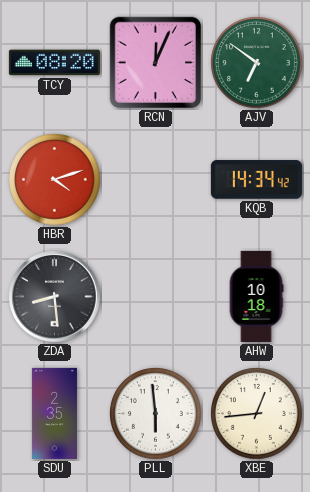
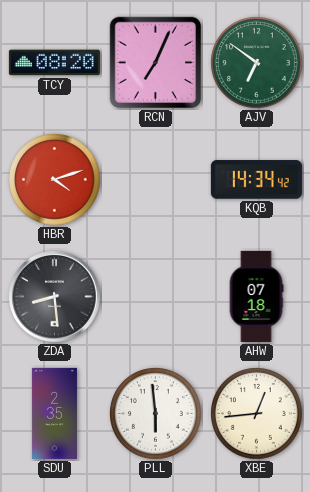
RCN: 12:04 -> 7:04
AHW: 10:18 -> 07:18
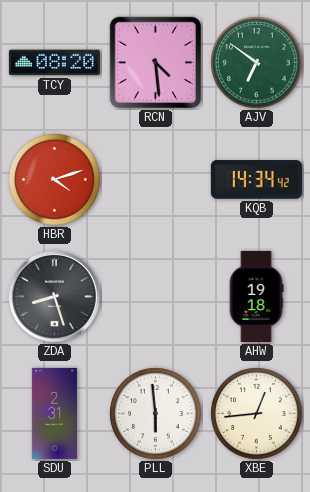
RCN: 7:04 -> 4:29
ZDA: 8:29 -> 8:27
AHW: 07:18 -> 19:18
SDU: 2:35 -> 2:31
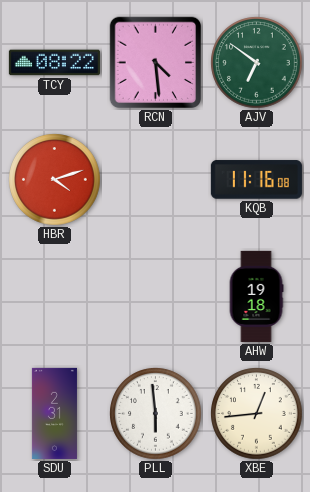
TCY: 08:20 -> 08:22
KQB: 14:34 -> 11:16
ZDA: 8:27 -> none
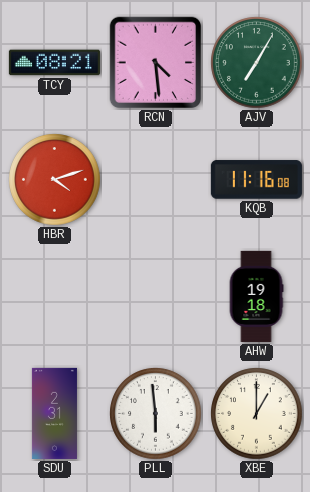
TCY: 08:22 -> 08:21
AJV: 6:51 -> 7:05
XBE: 12:44 -> 1:00
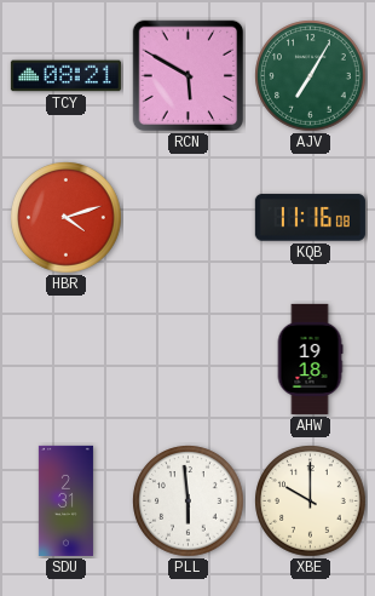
RCN: 4:29 -> 5:50
XBE: 1:00 -> 10:00
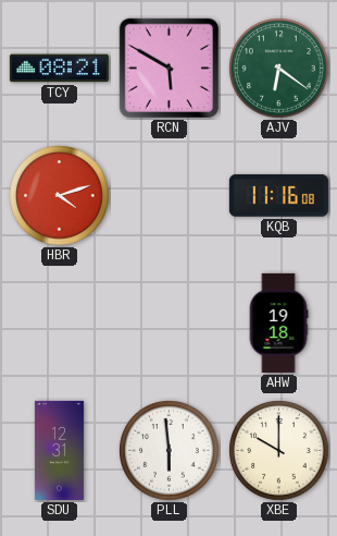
AJV: 7:05 -> 6:21
SDU: 2:31 -> 12:31
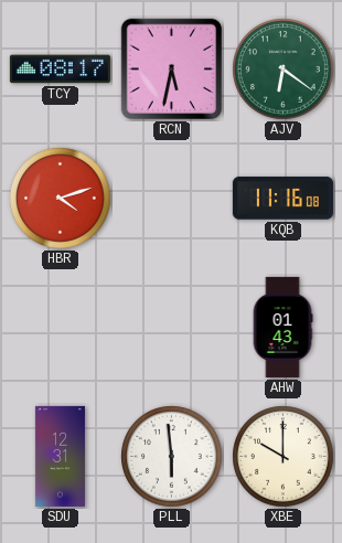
TCY: 08:21 -> 08:17
RCN: 5:50 -> 5:32
AHW: 19:18 -> 01:43
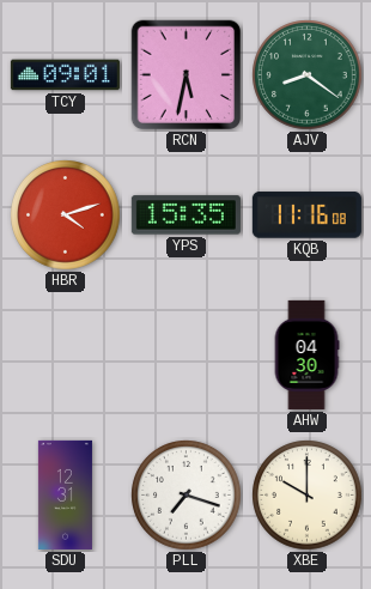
TCY: 08:17 -> 09:01
AJV: 6:21 -> 8:21
YPS: none -> 15:35
AHW: 01:43 -> 04:30
PLL: 5:59 -> 7:18
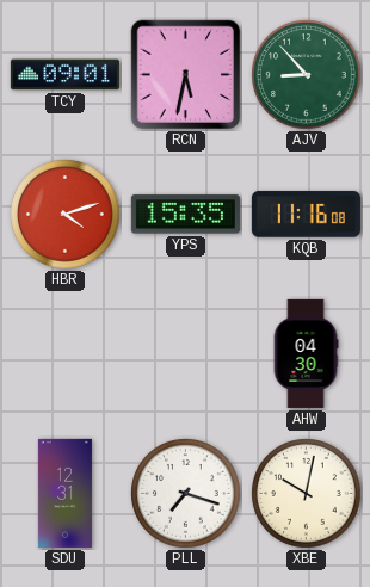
AJV: 8:21 -> 8:53
XBE: 10:00 -> 10:02
